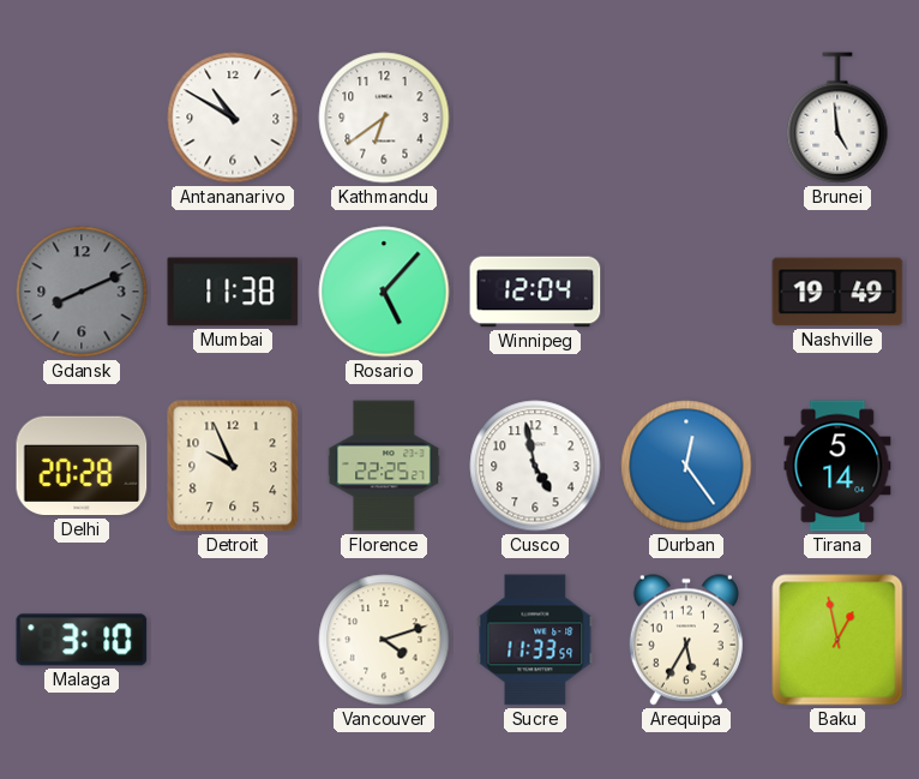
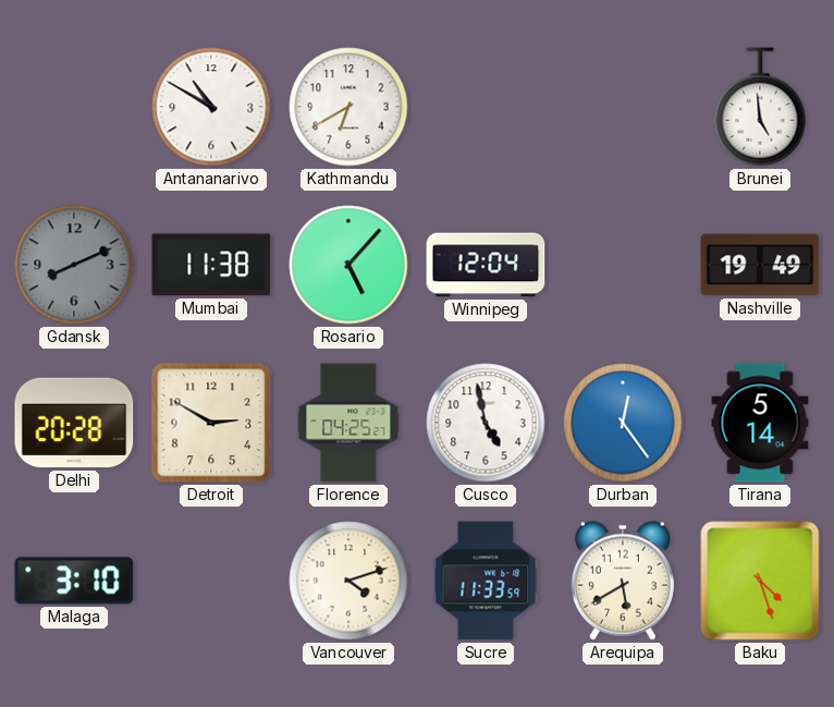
Kathmandu: 6:39 -> 6:40
Detroit: 9:56 -> 2:50
Florence: 22:25 -> 04:25
Arequipa: 5:35 -> 5:40
Baku: 12:58 -> 4:27
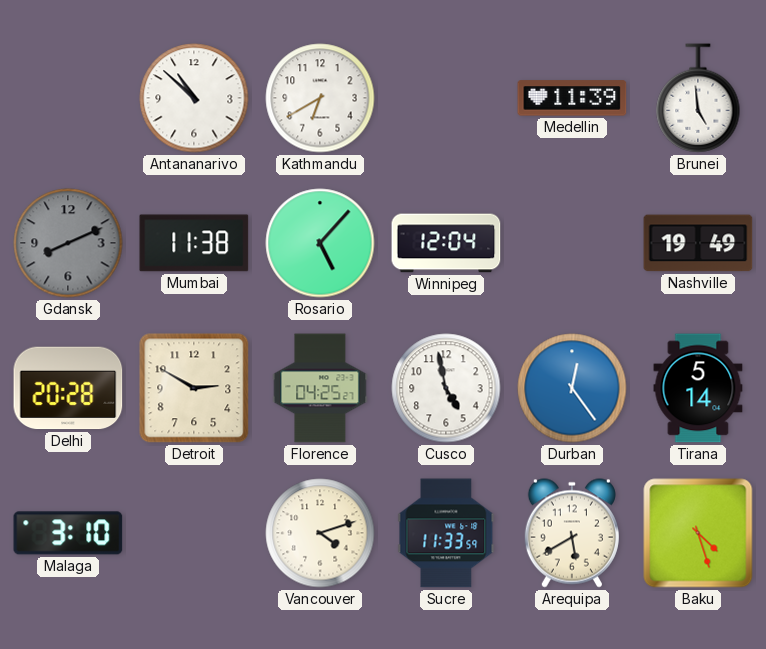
Antananarivo: 10:50 -> 10:52
Medellin: none -> 11:39
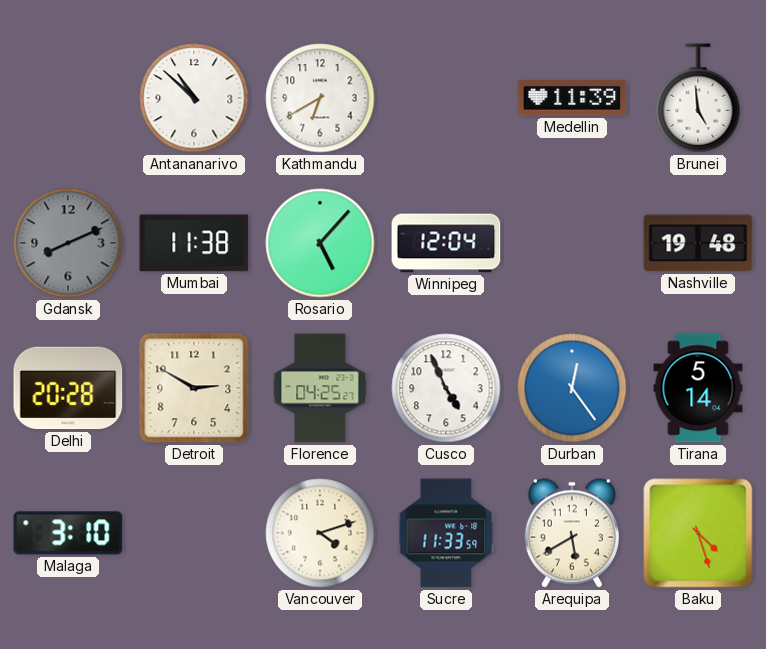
Nashville: 19:49 -> 19:48
Cusco: 4:58 -> 4:56
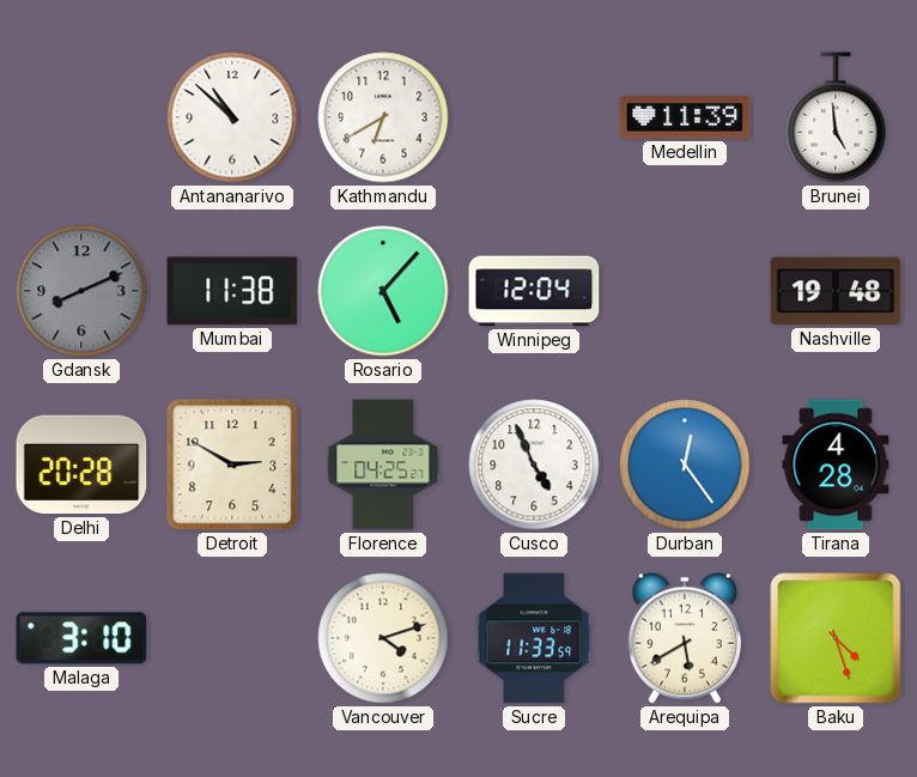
Tirana: 5:14 -> 4:28
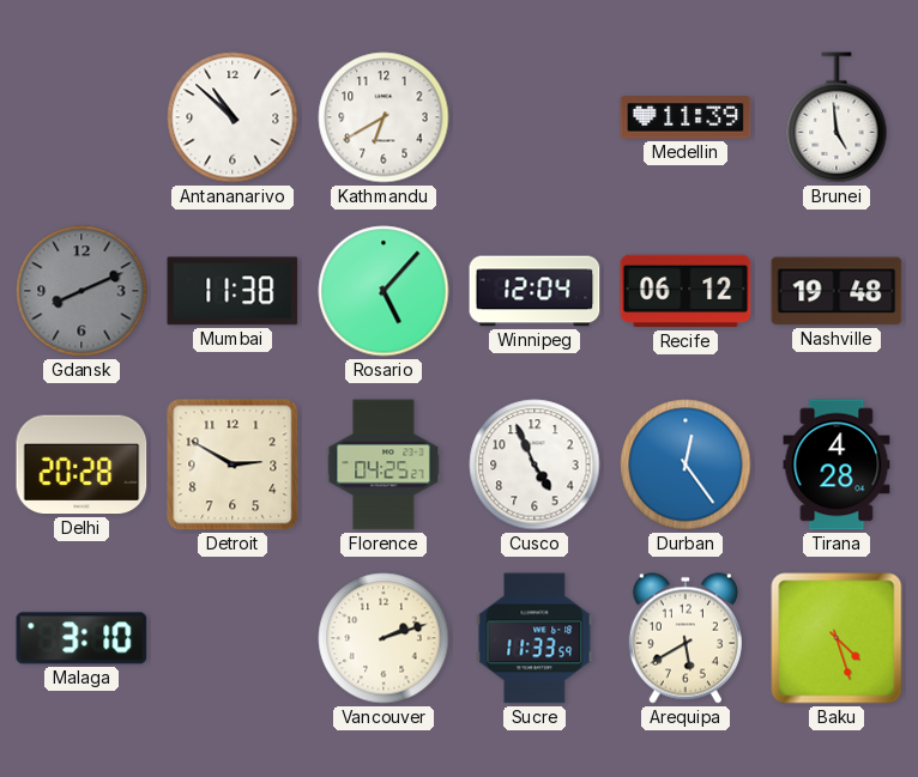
Recife: none -> 06:12
Vancouver: 4:12 -> 2:12
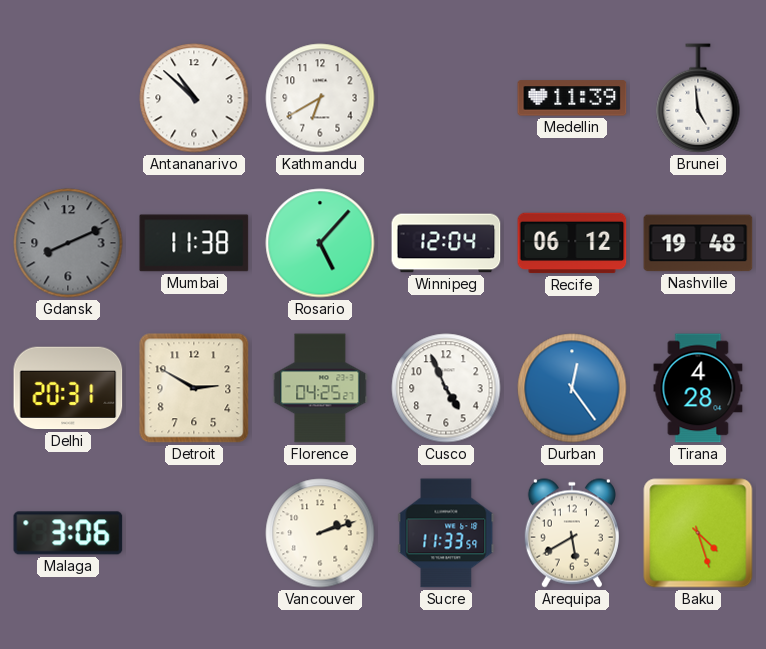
Delhi: 20:28 -> 20:31
Malaga: 3:10 -> 3:06
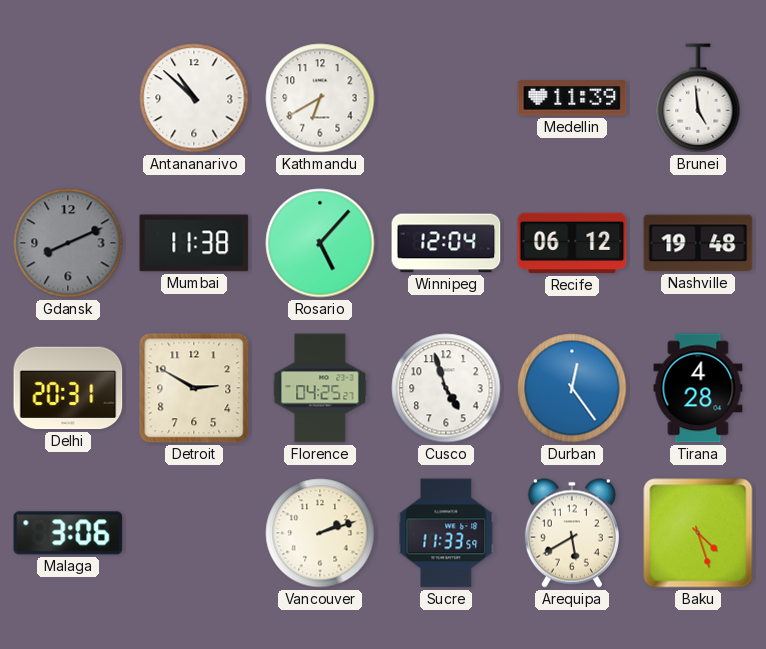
Cusco: 4:56 -> 4:57
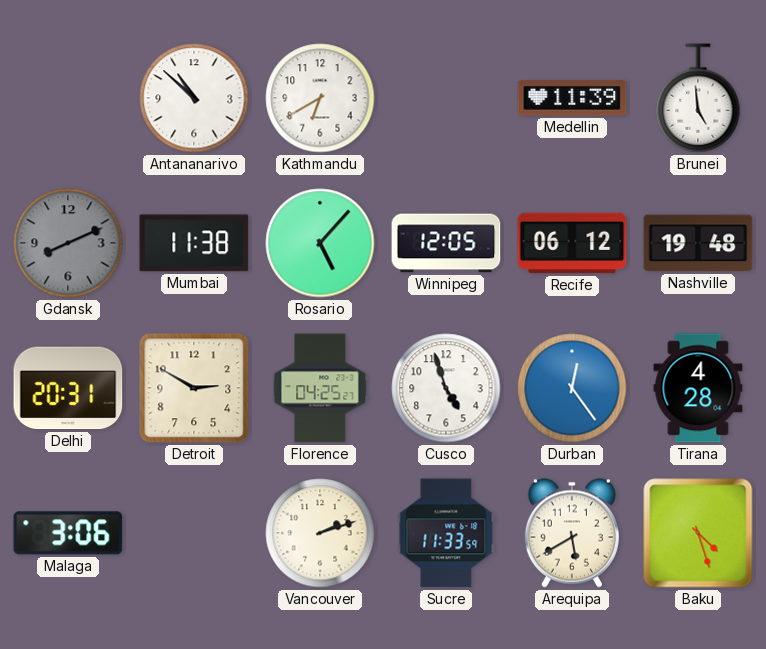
Winnipeg: 12:04 -> 12:05
